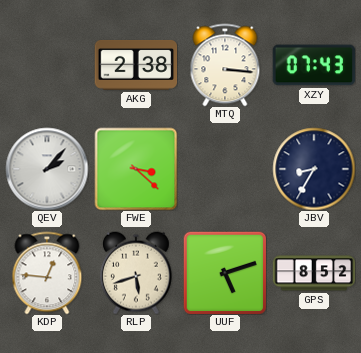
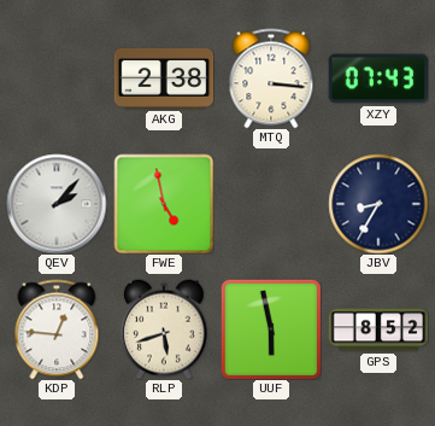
FWE: 3:22 -> 4:58
UUF: 5:12 -> 5:58
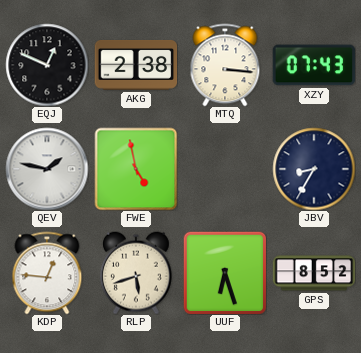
EQJ: none -> 12:49
QEV: 2:07 -> 1:47
UUF: 5:58 -> 6:27
